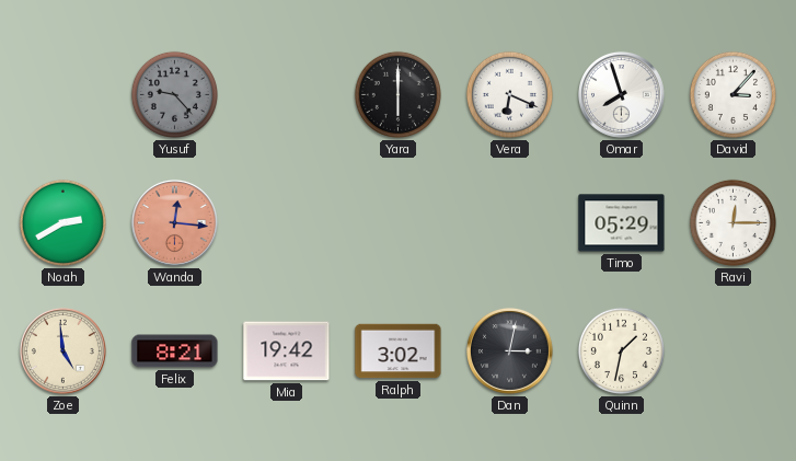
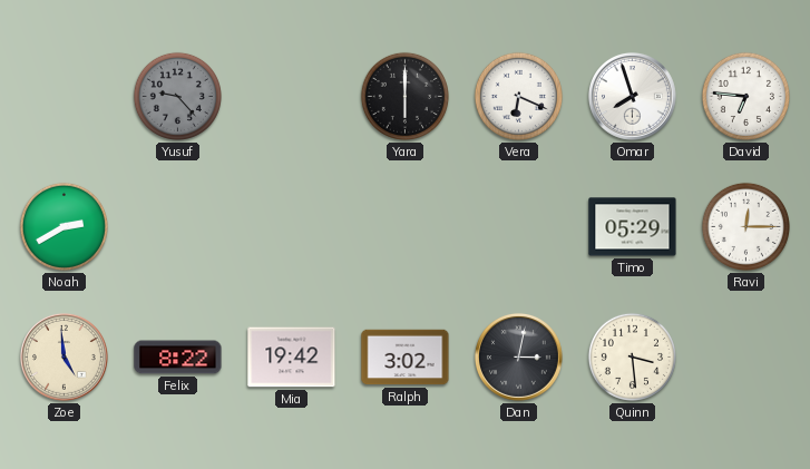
David: 3:07 -> 6:46
Wanda: 12:16 -> none
Felix: 8:21 -> 8:22
Quinn: 1:32 -> 3:29
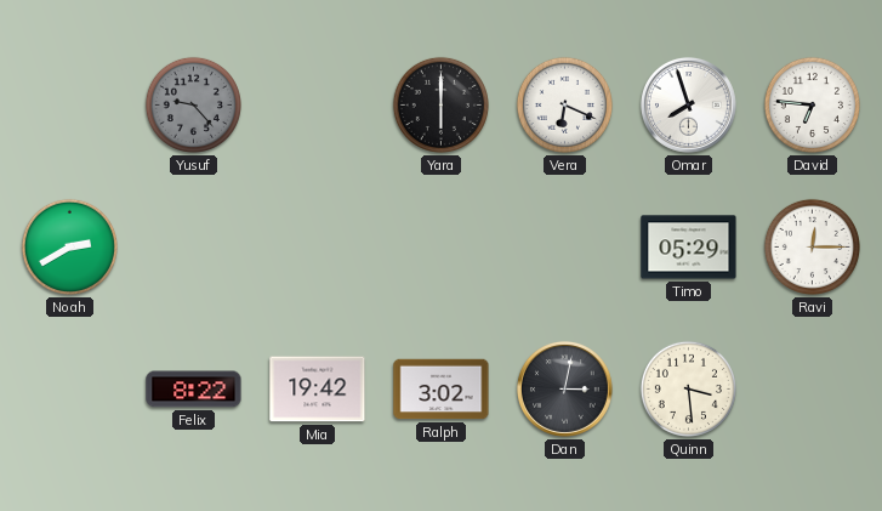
Zoe: 4:59 -> none
